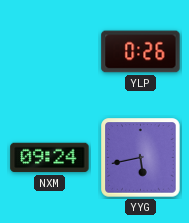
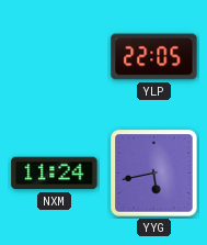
YLP: 0:26 -> 22:05
NXM: 09:24 -> 11:24
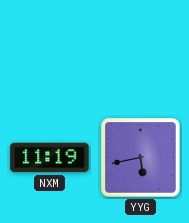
YLP: 22:05 -> none
NXM: 11:24 -> 11:19
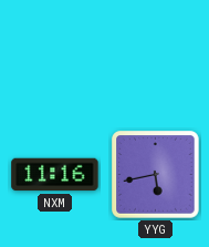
NXM: 11:19 -> 11:16
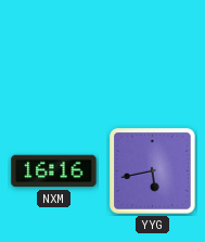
NXM: 11:16 -> 16:16
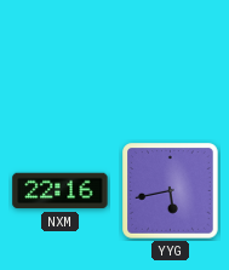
NXM: 16:16 -> 22:16
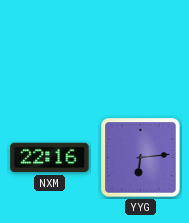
YYG: 5:43 -> 6:14
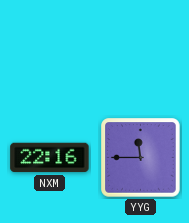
YYG: 6:14 -> 11:45
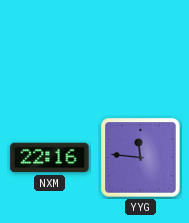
YYG: 11:45 -> 11:46
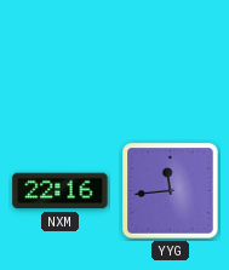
YYG: 11:46 -> 11:44
